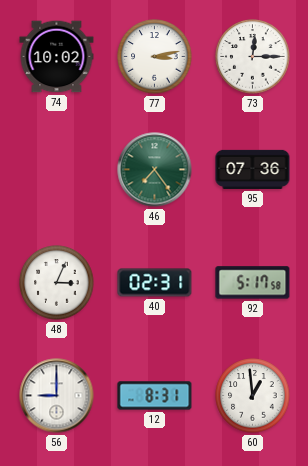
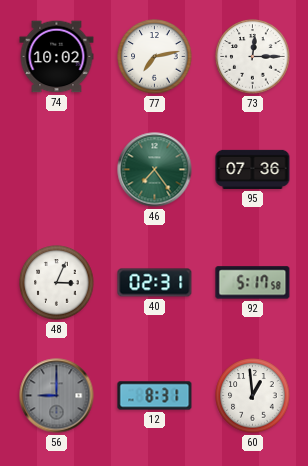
77: 3:13 -> 7:13
56 dial: white -> grey
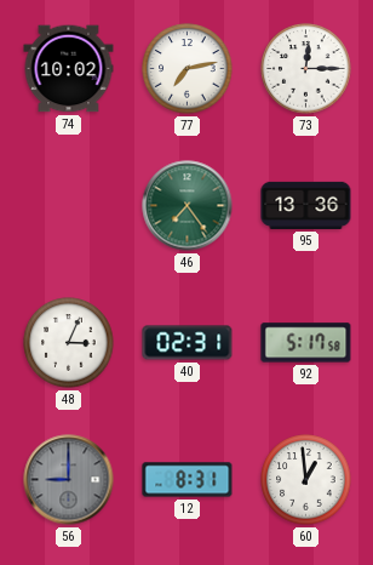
95: 07:36 -> 13:36
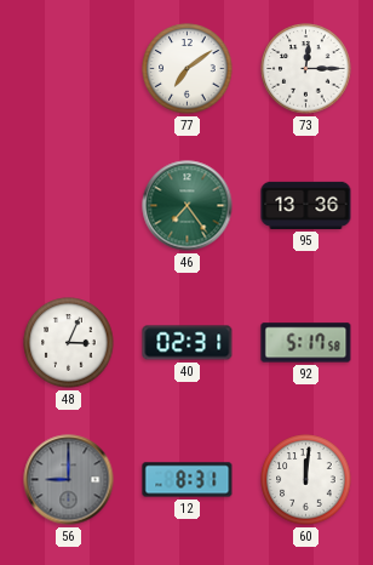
74: 10:02 -> none
77: 7:13 -> 7:09
60: 12:59 -> 12:01
